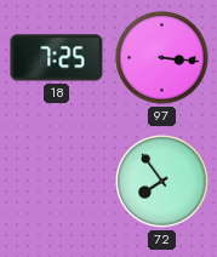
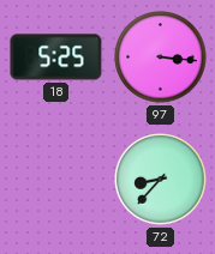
18: 7:25 -> 5:25
72: 7:54 -> 8:37
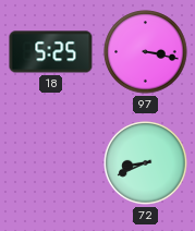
97: 3:16 -> 3:17
72: 8:37 -> 8:41
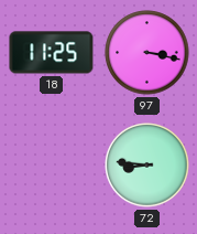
18: 5:25 -> 11:25
72: 8:41 -> 8:46
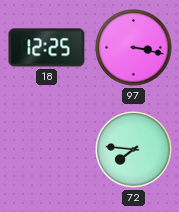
18: 11:25 -> 12:25
72: 8:46 -> 7:46
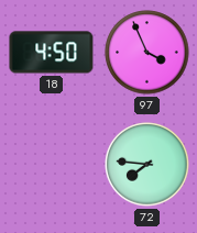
18: 12:25 -> 4:50
97: 3:17 -> 3:56
